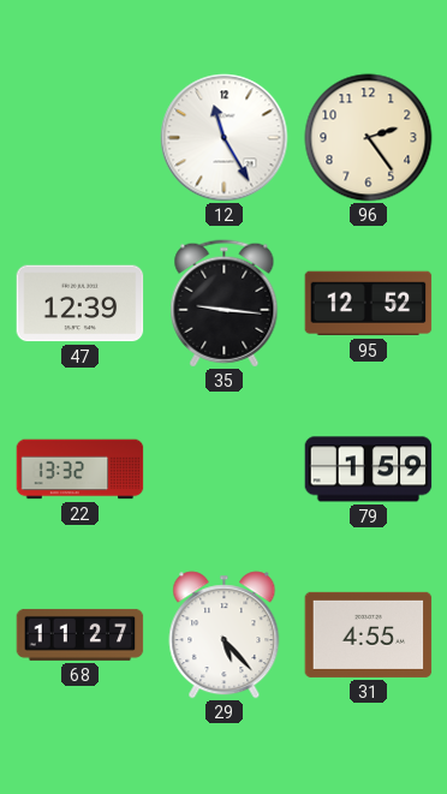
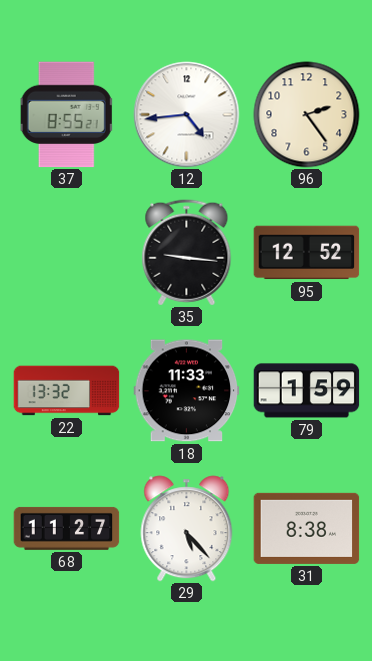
37: none -> 8:55
12: 11:25 -> 4:44
47: 12:39 -> none
18: none -> 11:33
31: 4:55 -> 8:38
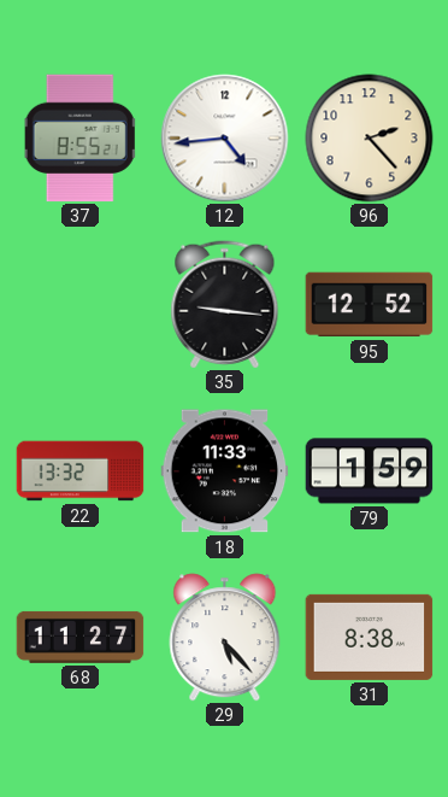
96: 2:24 -> 2:23
